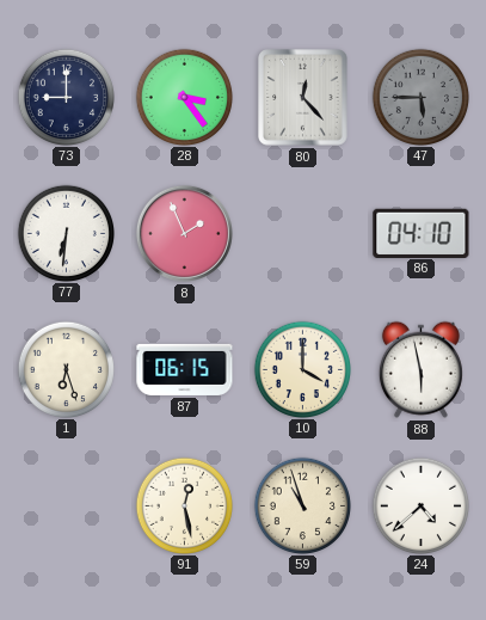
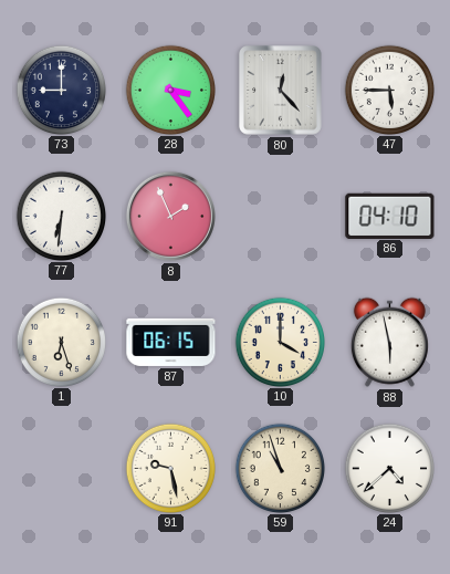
47 dial: grey -> white
91: 12:28 -> 9:28
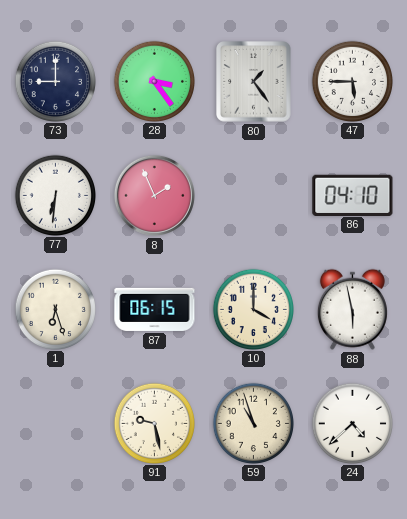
80: 12:23 -> 1:24
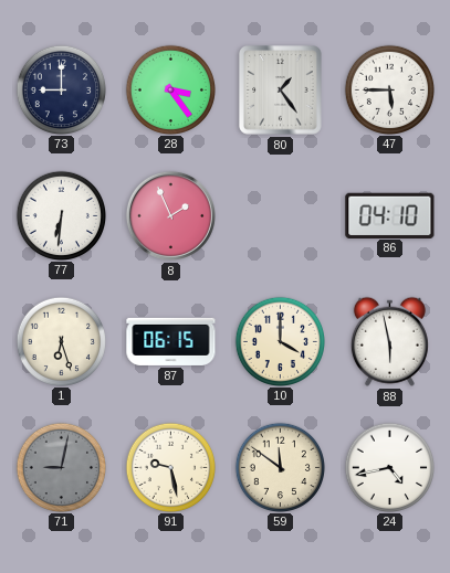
71: none -> 9:02
59: 10:57 -> 11:51
24: 4:38 -> 4:43
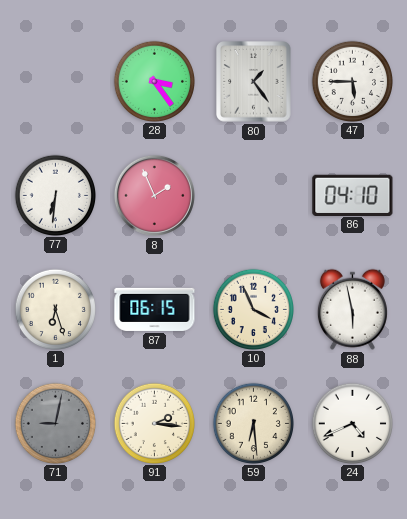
73: 9:00 -> none
10: 4:00 -> 3:56
91: 9:28 -> 2:16
59: 11:51 -> 6:29
24: 4:43 -> 4:41
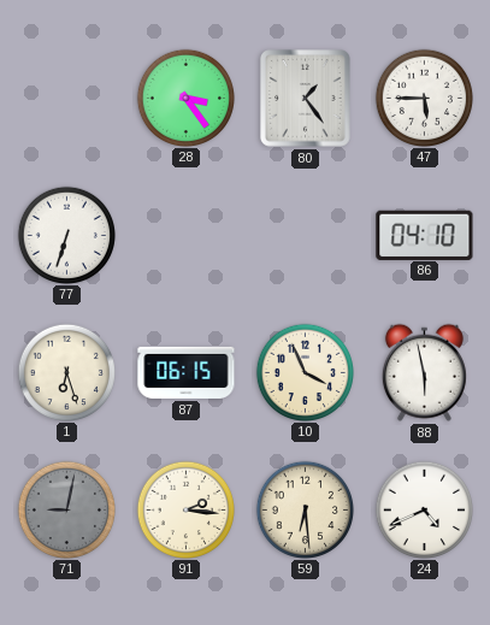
77: 6:31 -> 6:33
8: 1:56 -> none
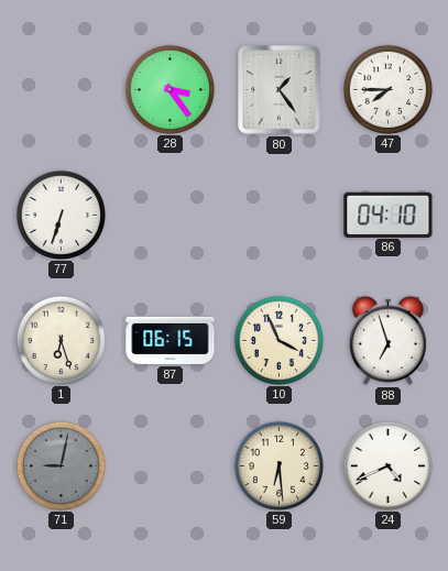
47: 5:45 -> 7:45
88: 5:58 -> 6:57
91: 2:16 -> none
